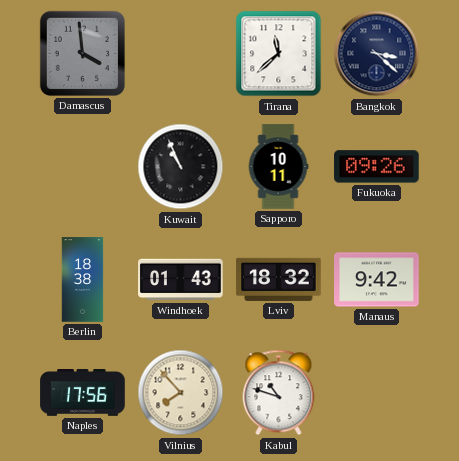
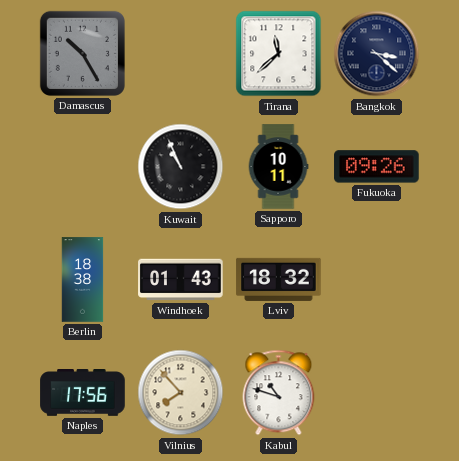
Damascus: 3:59 -> 10:25
Manaus: 9:42 -> none
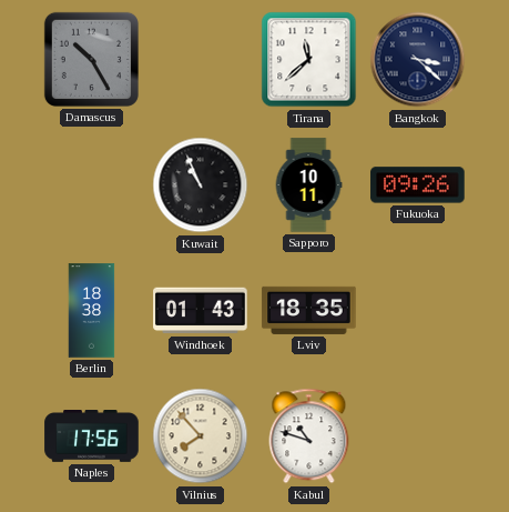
Lviv: 18:32 -> 18:35
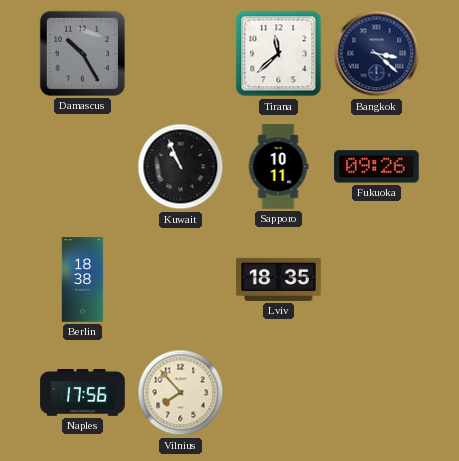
Windhoek: 01:43 -> none
Kabul: 10:48 -> none
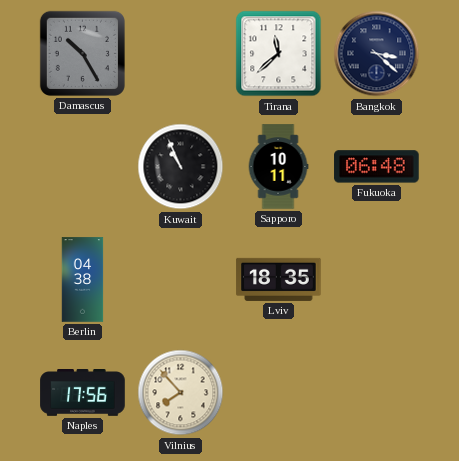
Fukuoka: 09:26 -> 06:48
Berlin: 18:38 -> 04:38
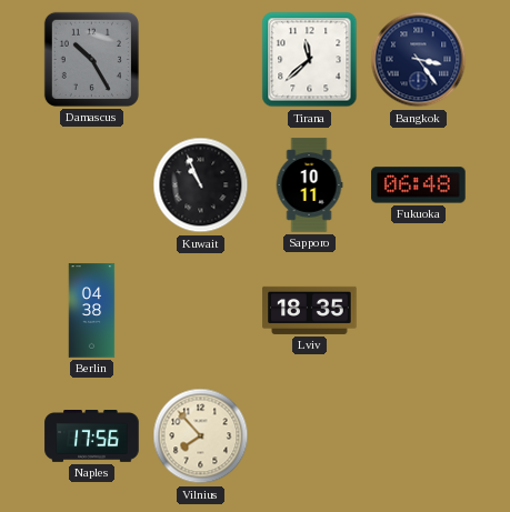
Bangkok: 3:22 -> 3:24
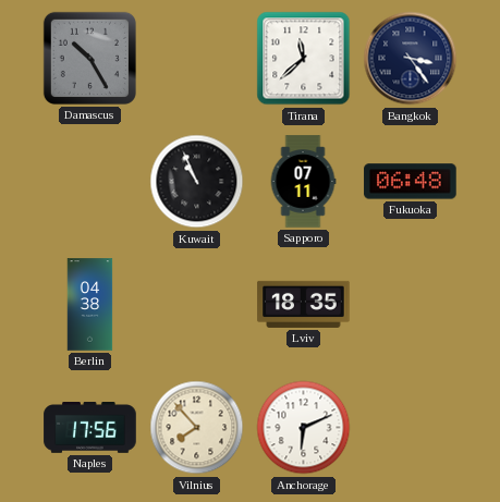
Sapporo: 10:11 -> 07:11
Anchorage: none -> 6:11
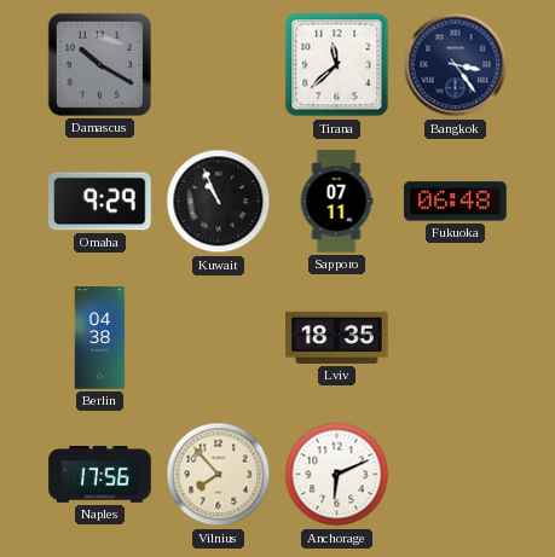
Damascus: 10:25 -> 10:20
Omaha: none -> 9:29
